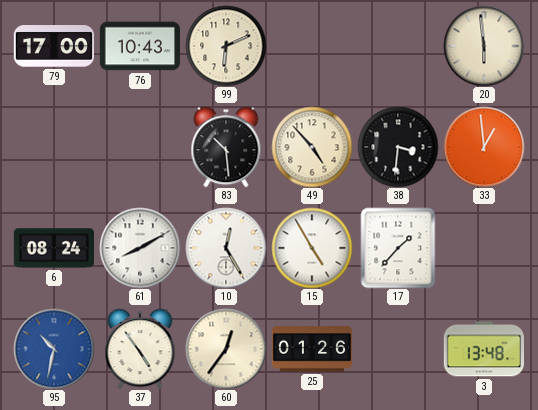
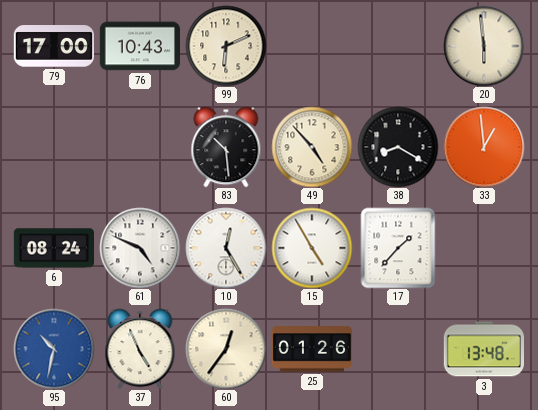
38: 3:31 -> 8:20
61: 8:10 -> 4:49
37: 4:54 -> 4:56
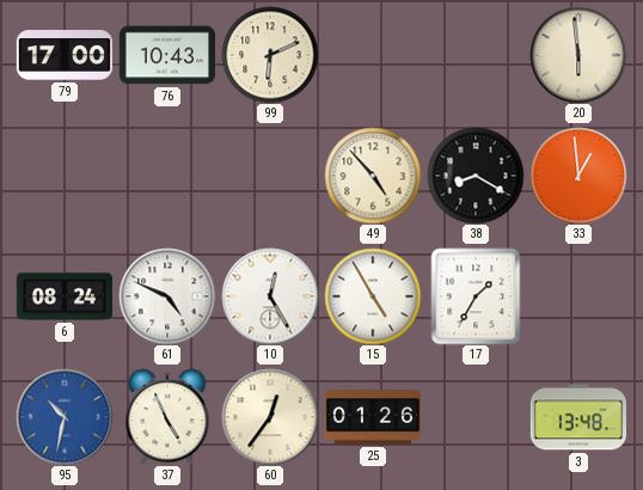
83: 10:29 -> none
17: 1:37 -> 1:35
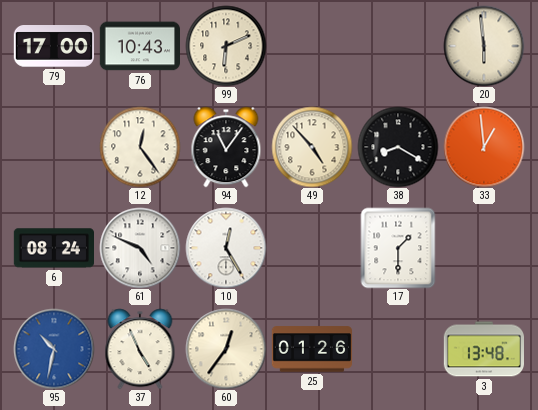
12: none -> 12:24
94: none -> 11:06
15: 4:55 -> none
17: 1:35 -> 1:30
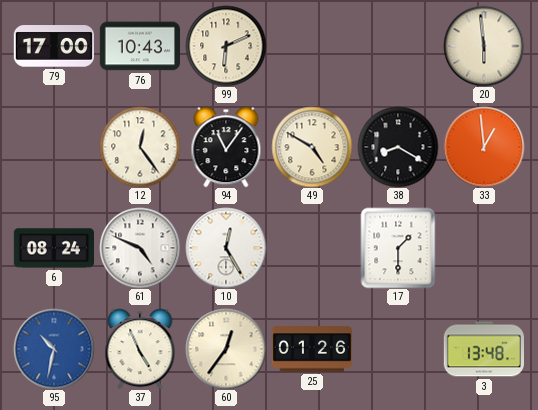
49: 4:53 -> 4:50
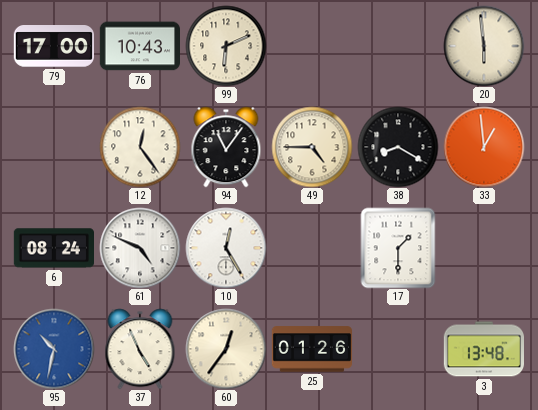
49: 4:50 -> 4:45
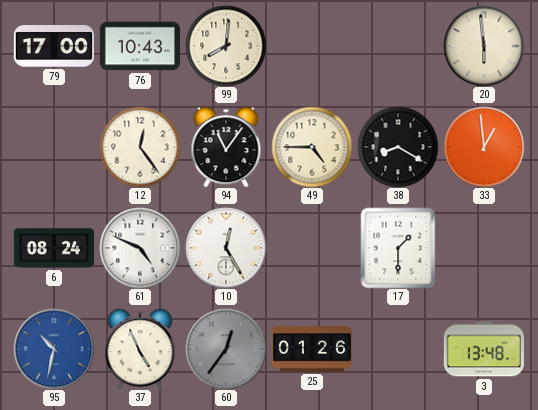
99: 6:11 -> 8:01
60 dial: cream -> grey
